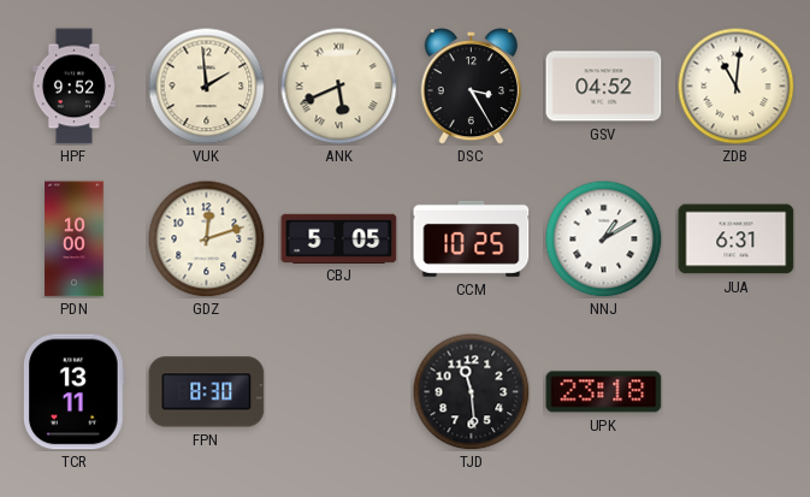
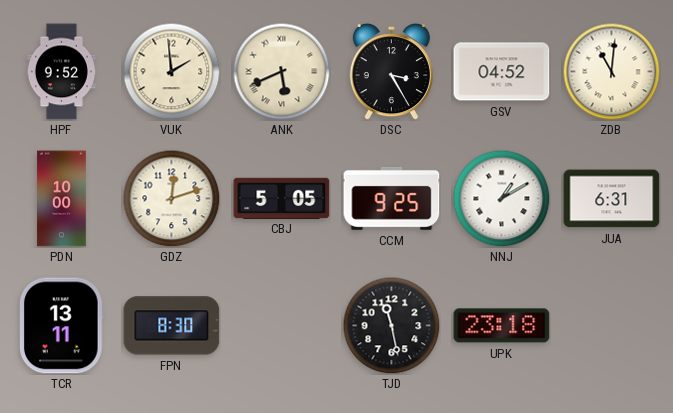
CCM: 10:25 -> 9:25
TJD: 11:29 -> 11:28
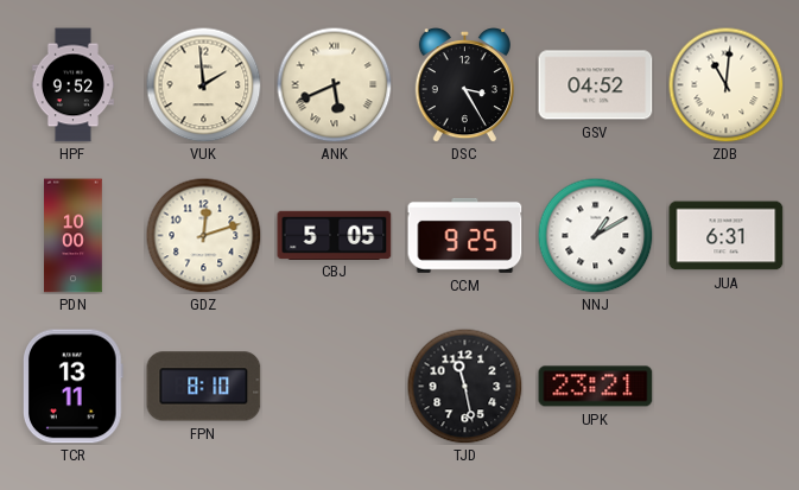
FPN: 8:30 -> 8:10
UPK: 23:18 -> 23:21
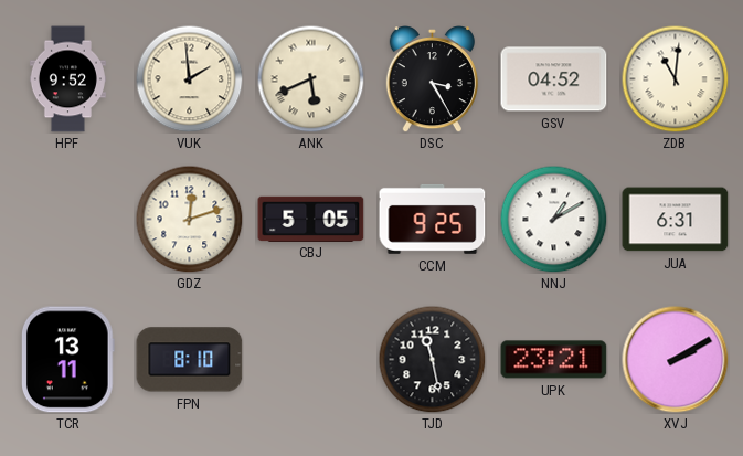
PDN: 10:00 -> none
XVJ: none -> 2:10
